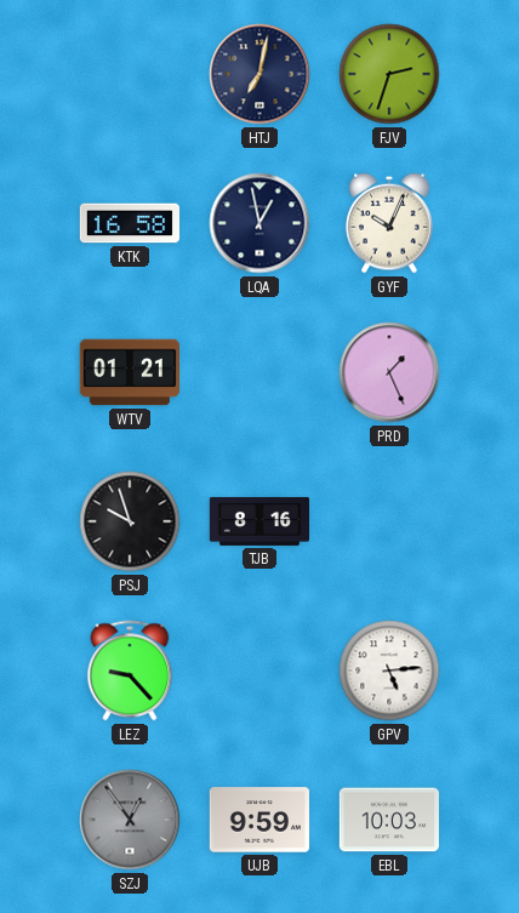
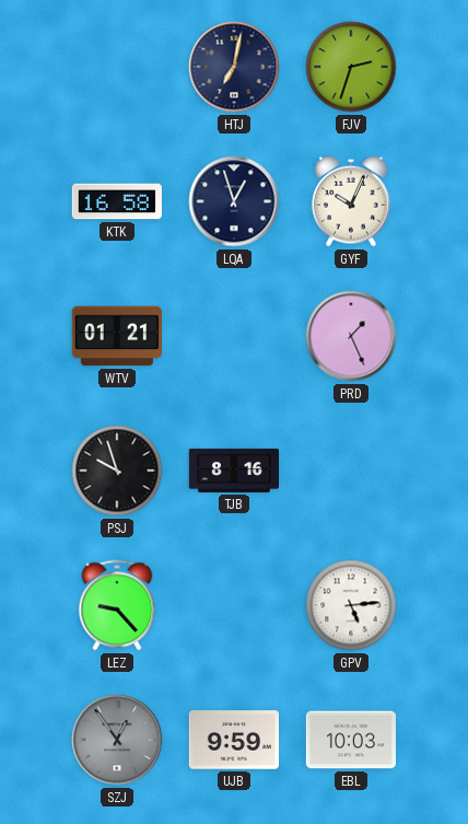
LQA: 12:58 -> 12:57
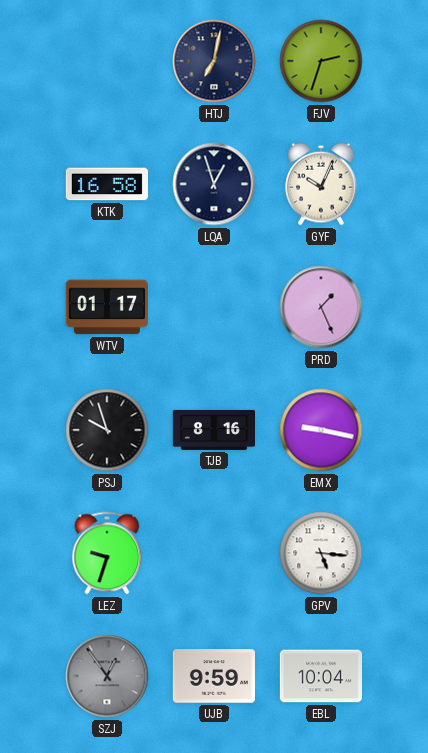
WTV: 01:21 -> 01:17
EMX: none -> 9:17
LEZ: 9:23 -> 9:33
GPV: 5:14 -> 5:16
EBL: 10:03 -> 10:04
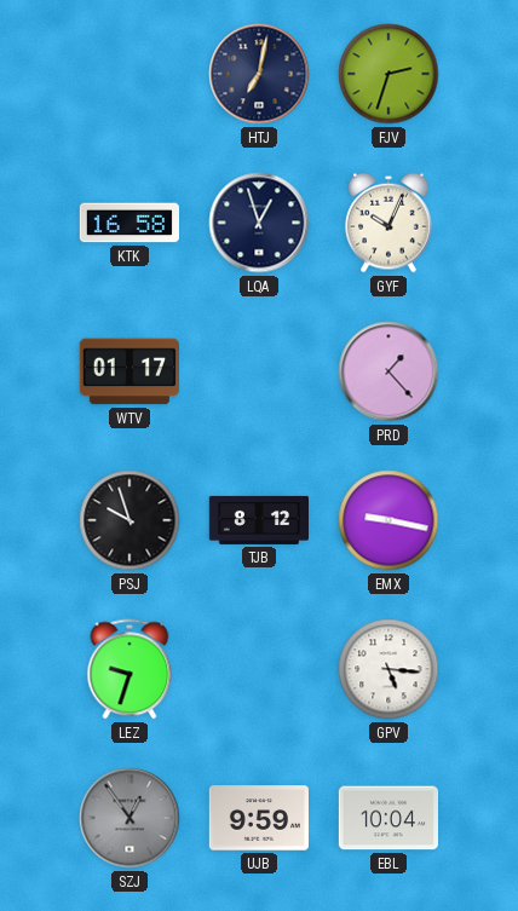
PRD: 1:26 -> 1:23
TJB: 8:16 -> 8:12
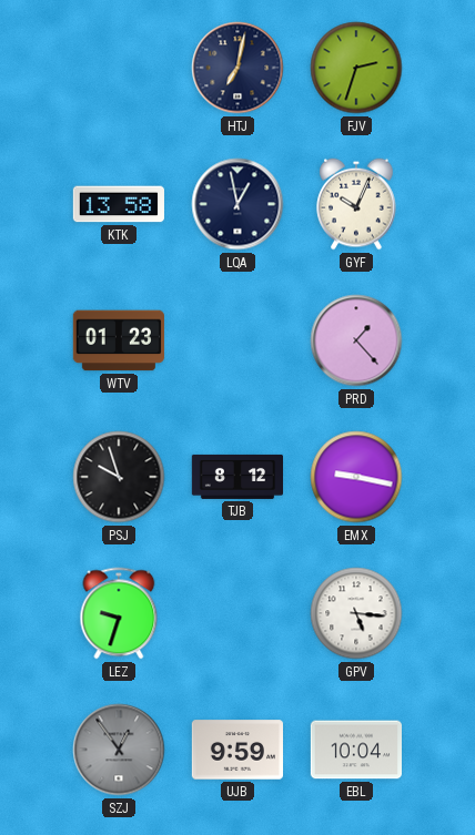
KTK: 16:58 -> 13:58
LQA: 12:57 -> 12:58
WTV: 01:17 -> 01:23
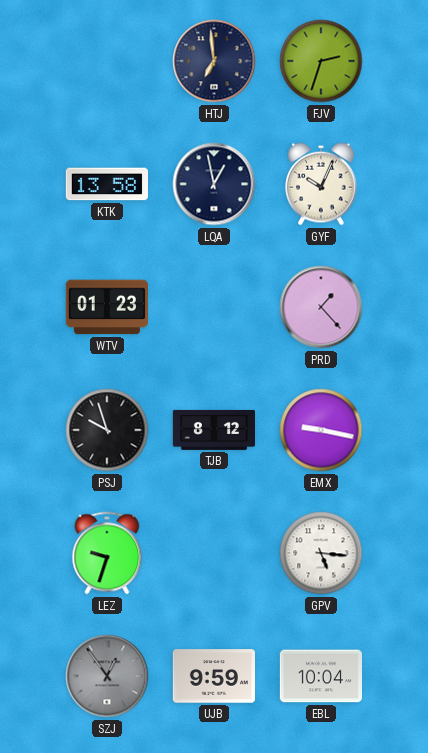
HTJ: 7:02 -> 6:59
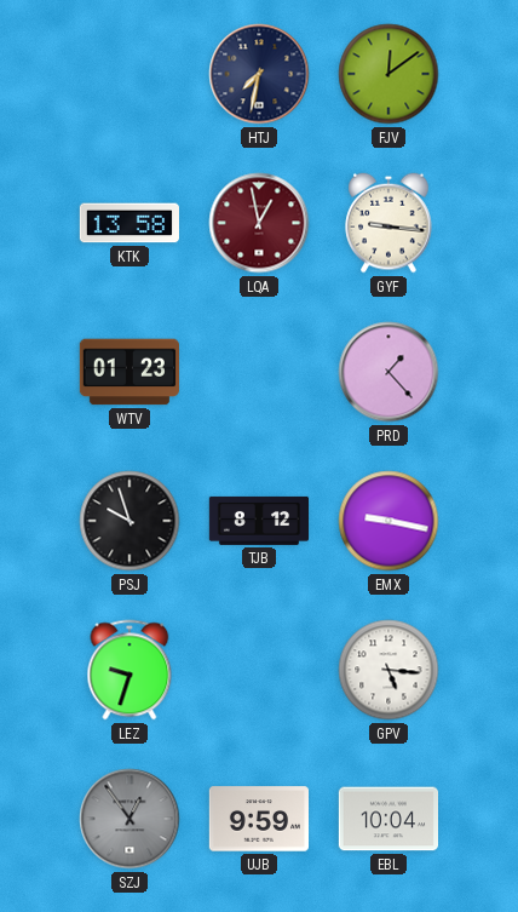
HTJ: 6:59 -> 7:32
FJV: 2:33 -> 12:09
LQA dial: navy -> burgundy
GYF: 10:04 -> 9:16
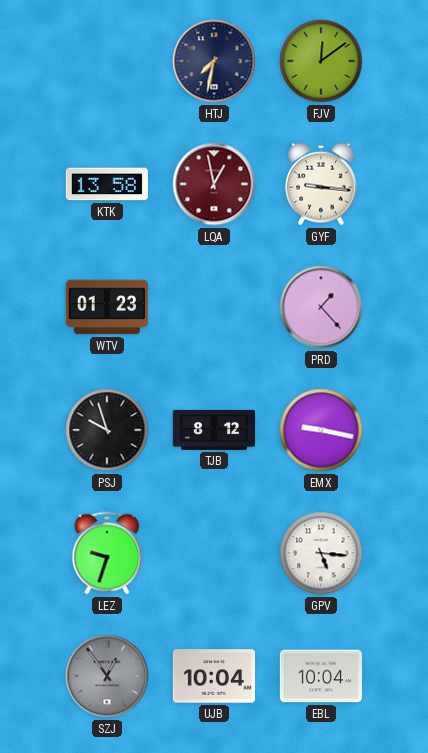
UJB: 9:59 -> 10:04
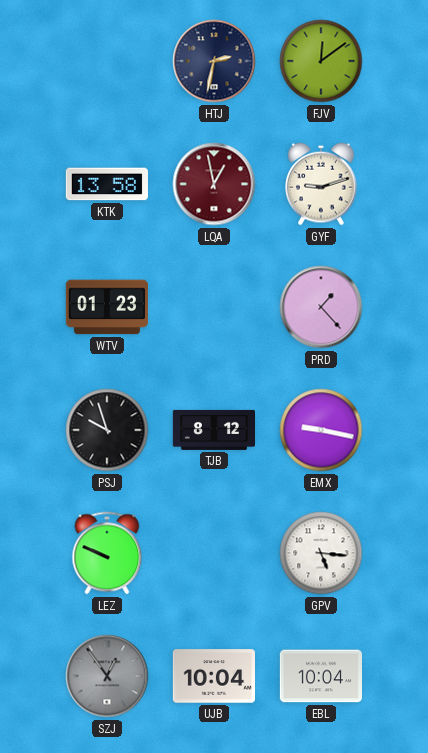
HTJ: 7:32 -> 2:32
GYF: 9:16 -> 9:12
LEZ: 9:33 -> 9:49
